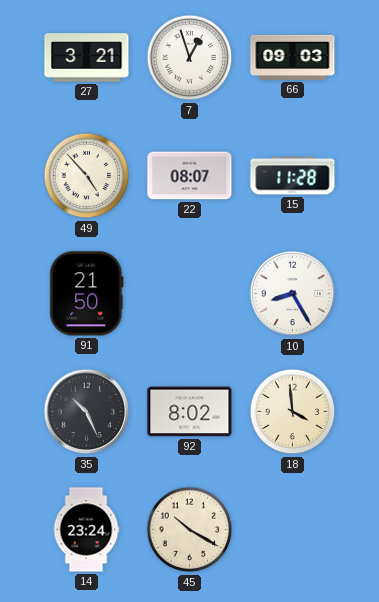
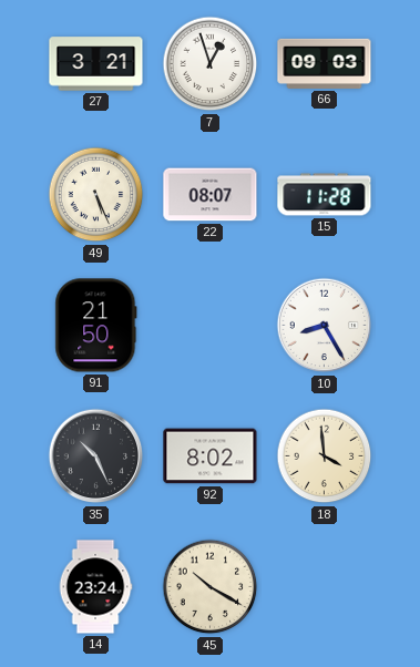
49: 4:53 -> 5:26
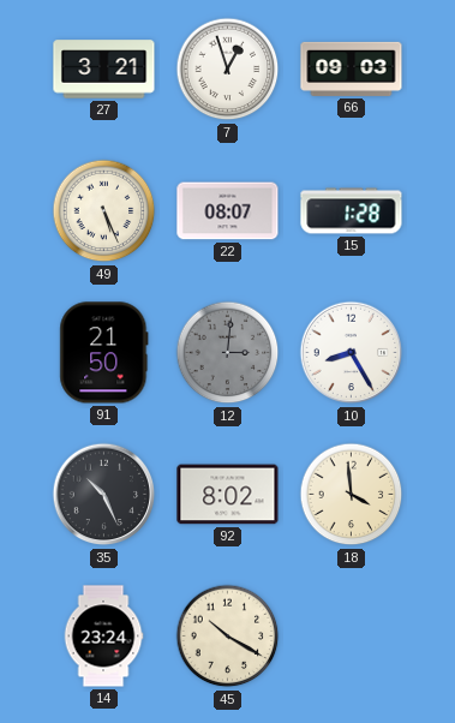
15: 11:28 -> 1:28
12: none -> 3:01
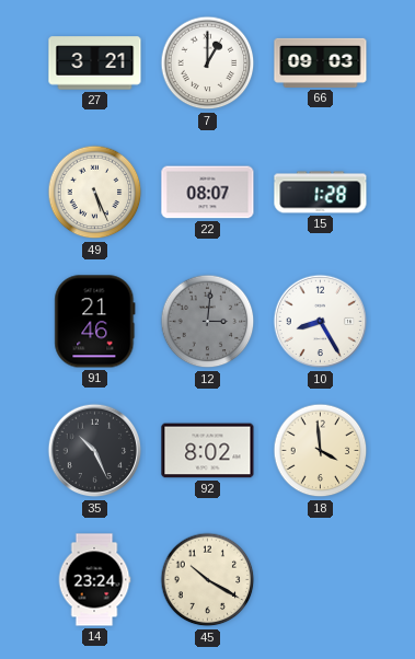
7: 12:57 -> 1:00
91: 21:50 -> 21:46
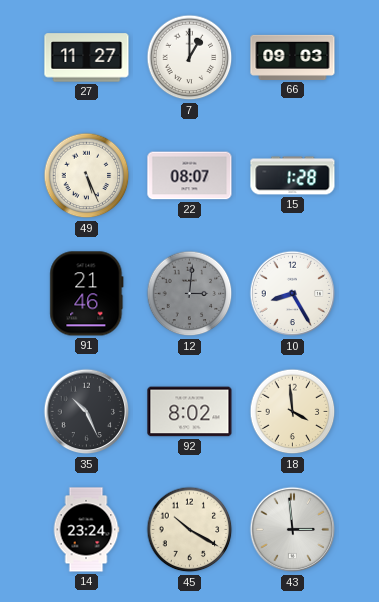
27: 3:21 -> 11:27
43: none -> 2:59
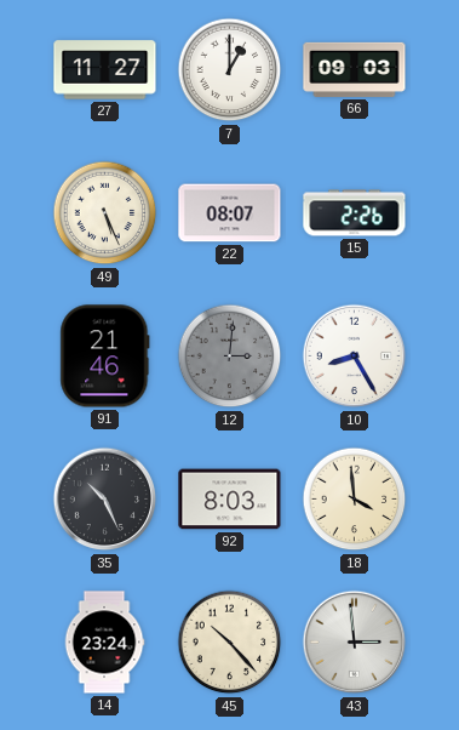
15: 1:28 -> 2:26
92: 8:02 -> 8:03
45: 10:20 -> 10:23
